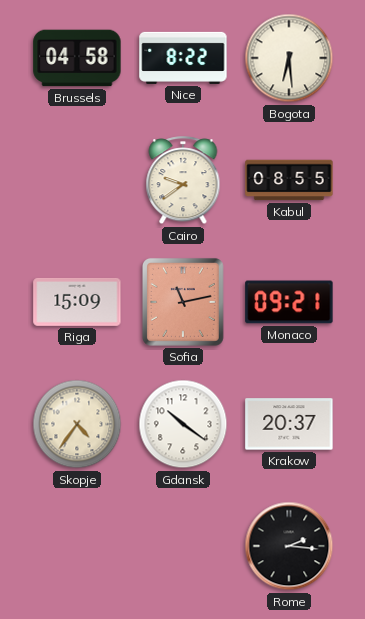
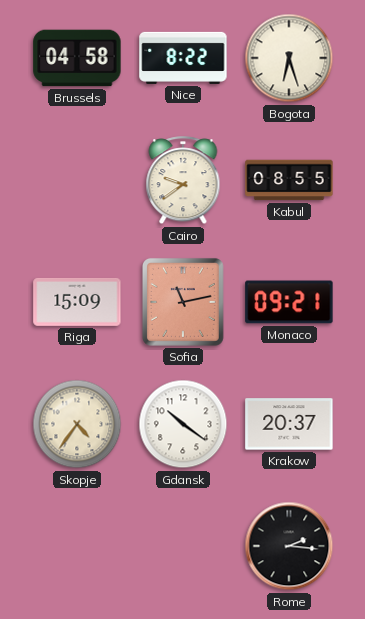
Bogota: 6:29 -> 6:27
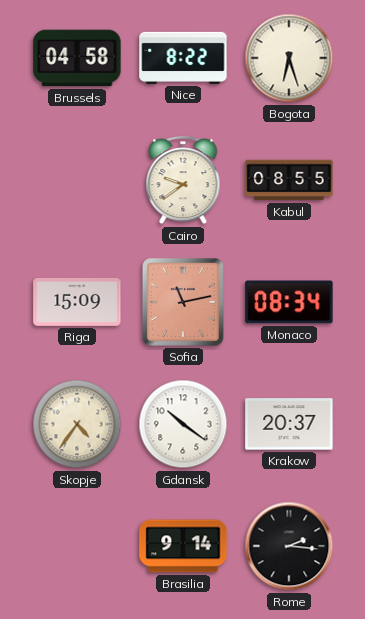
Monaco: 09:21 -> 08:34
Brasilia: none -> 9:14
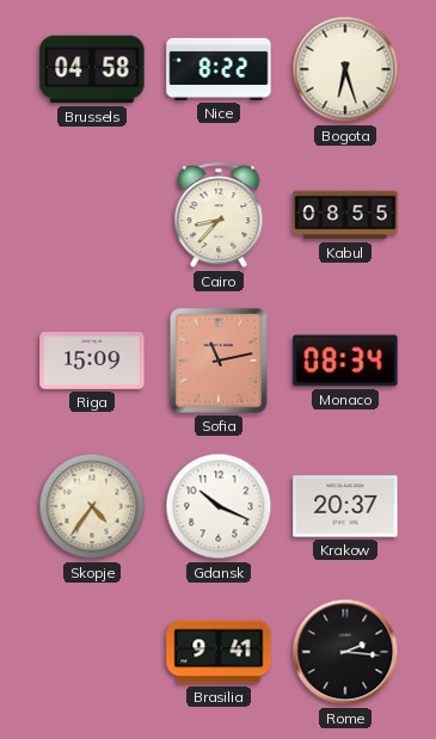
Cairo: 9:39 -> 8:37
Gdansk: 10:21 -> 10:19
Brasilia: 9:14 -> 9:41
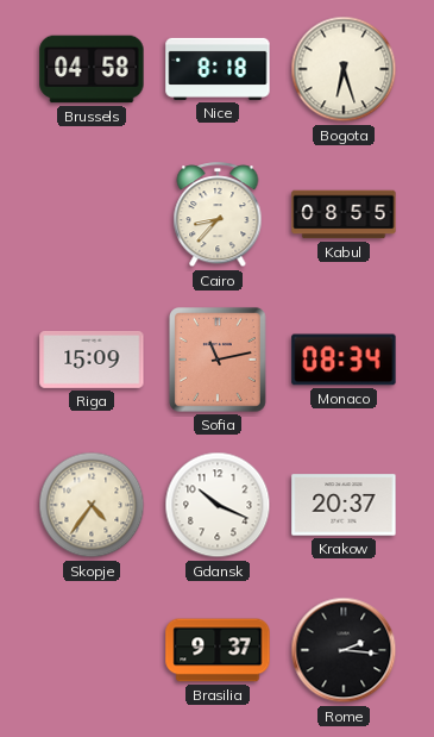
Nice: 8:22 -> 8:18
Brasilia: 9:41 -> 9:37
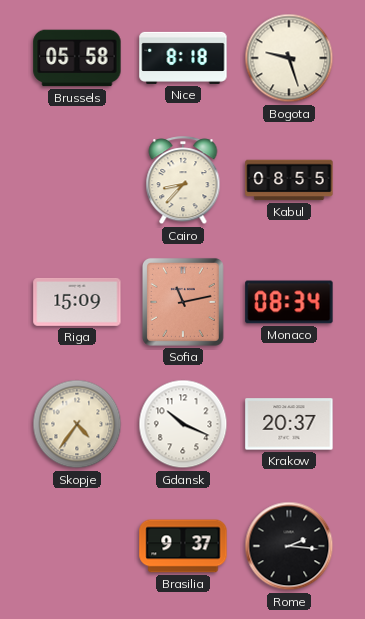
Brussels: 04:58 -> 05:58
Bogota: 6:27 -> 9:27
